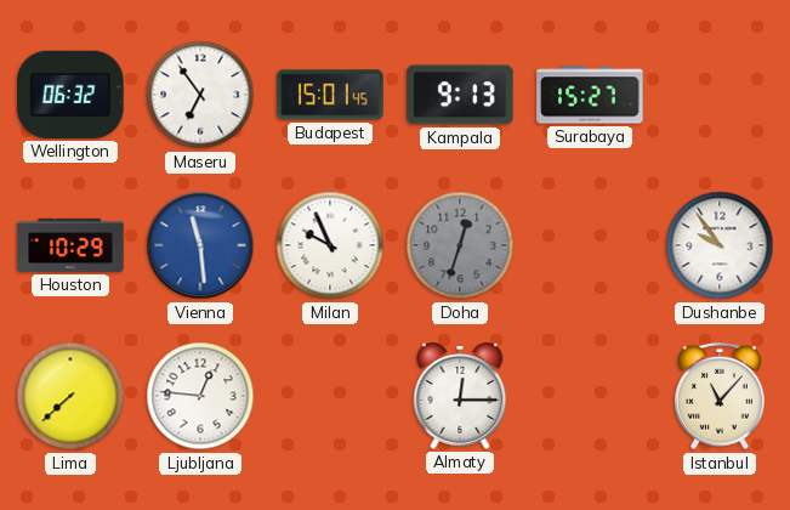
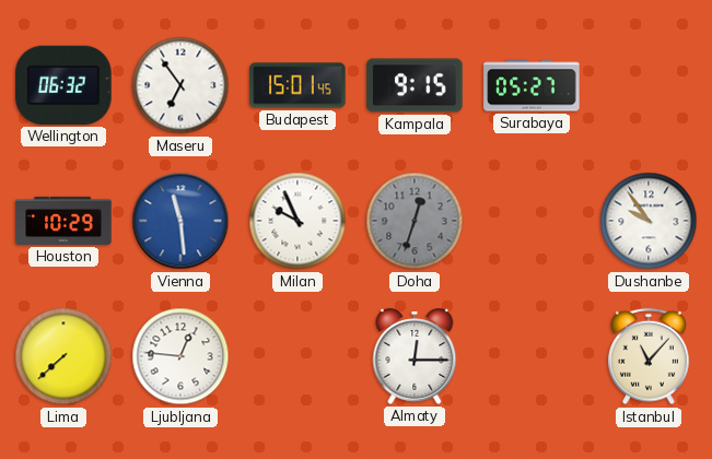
Kampala: 9:13 -> 9:15
Surabaya: 15:27 -> 05:27
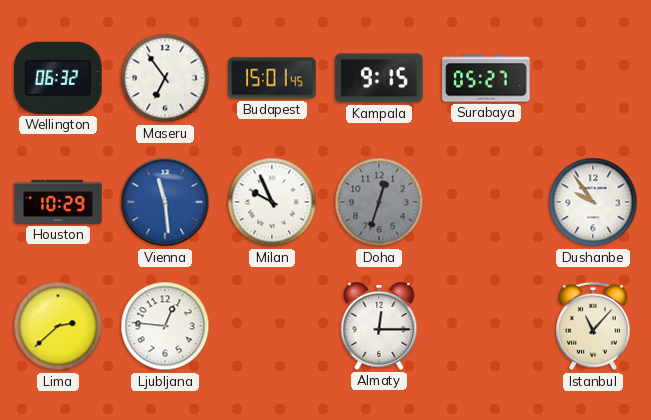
Lima: 7:38 -> 2:38
